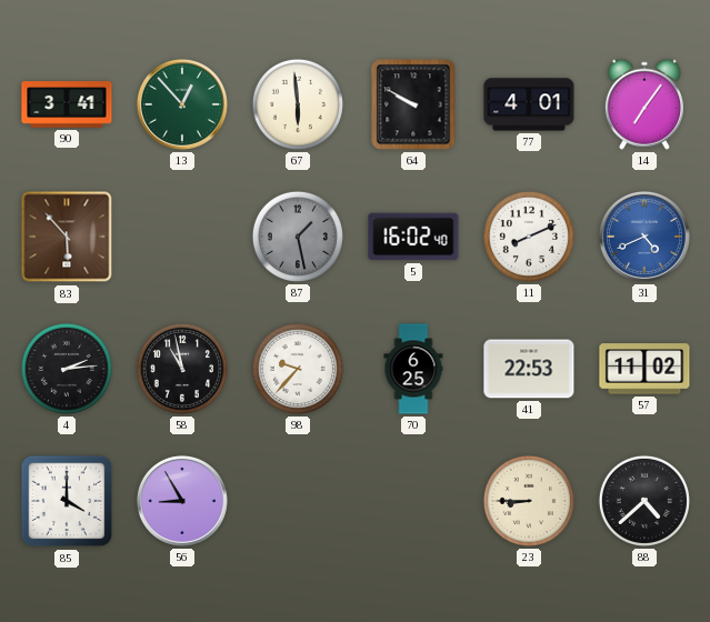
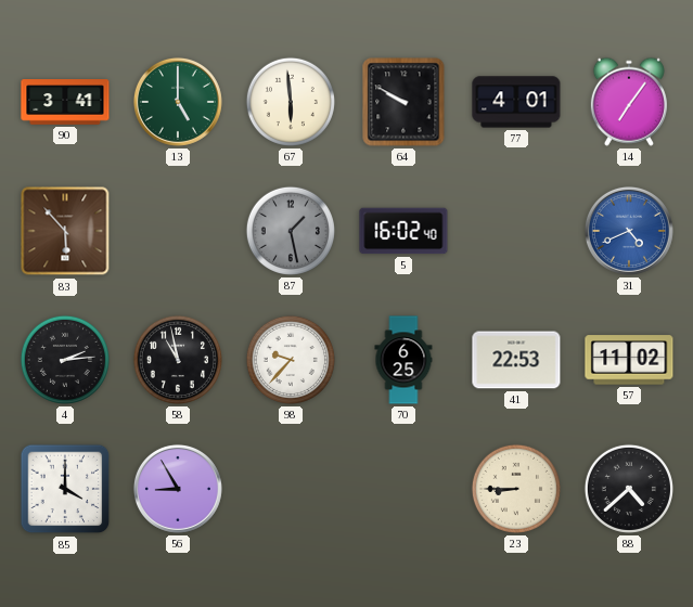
13: 12:53 -> 5:00
11: 8:11 -> none
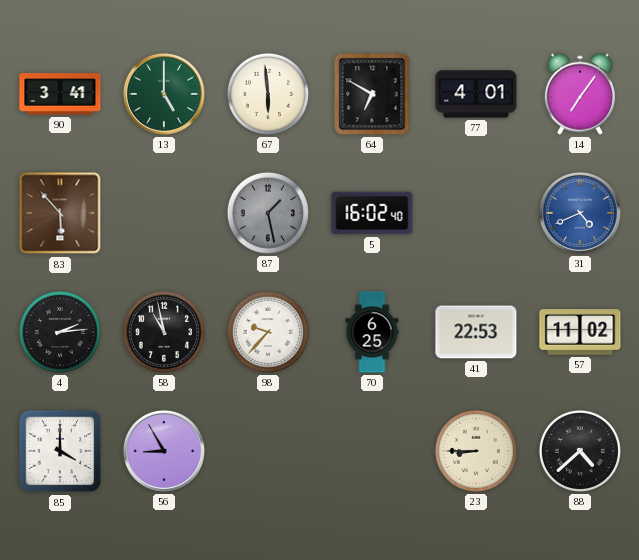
64: 9:50 -> 6:50
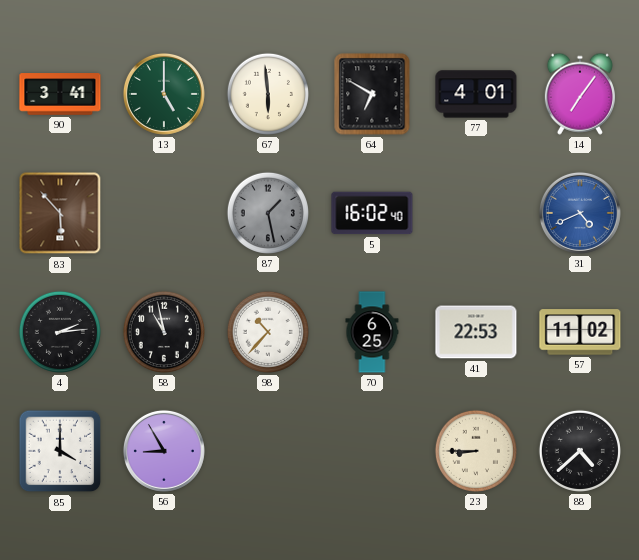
98: 9:37 -> 10:37
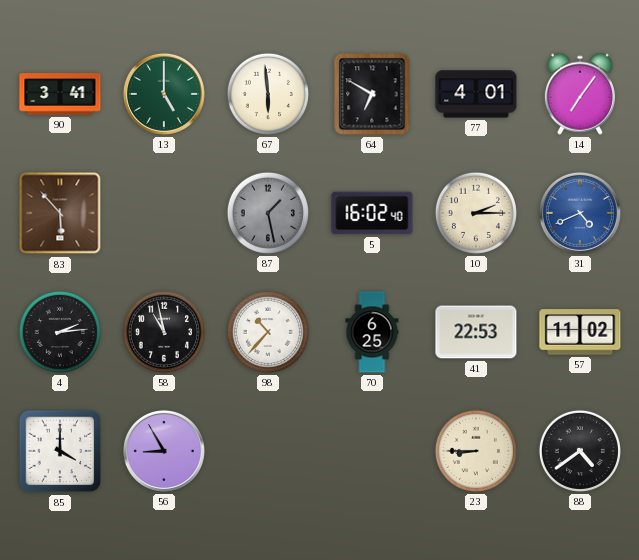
10: none -> 2:15
88: 4:38 -> 4:39
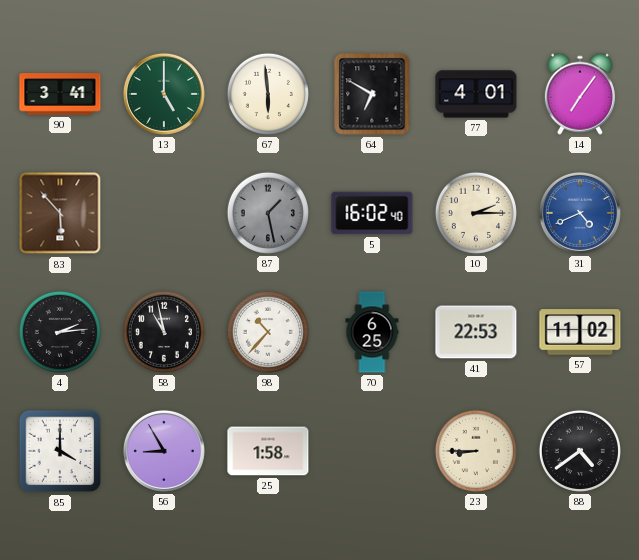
25: none -> 1:58
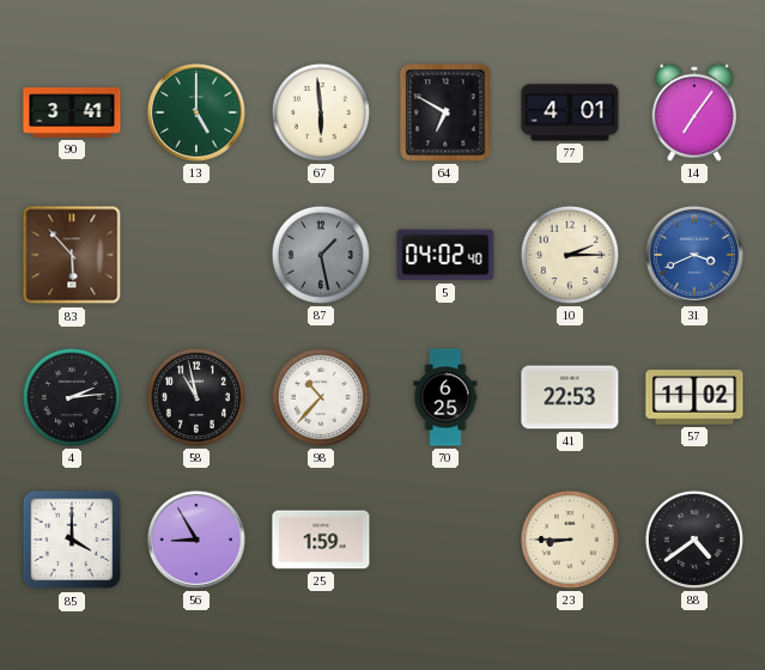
5: 16:02 -> 04:02
31: 4:41 -> 3:41
25: 1:58 -> 1:59
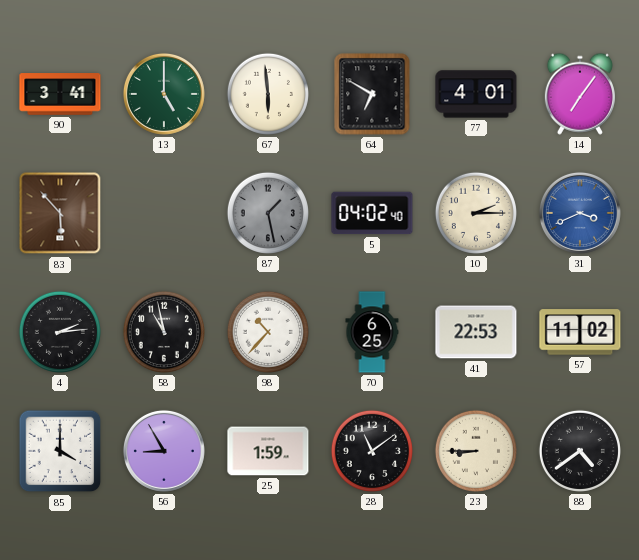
28: none -> 11:09
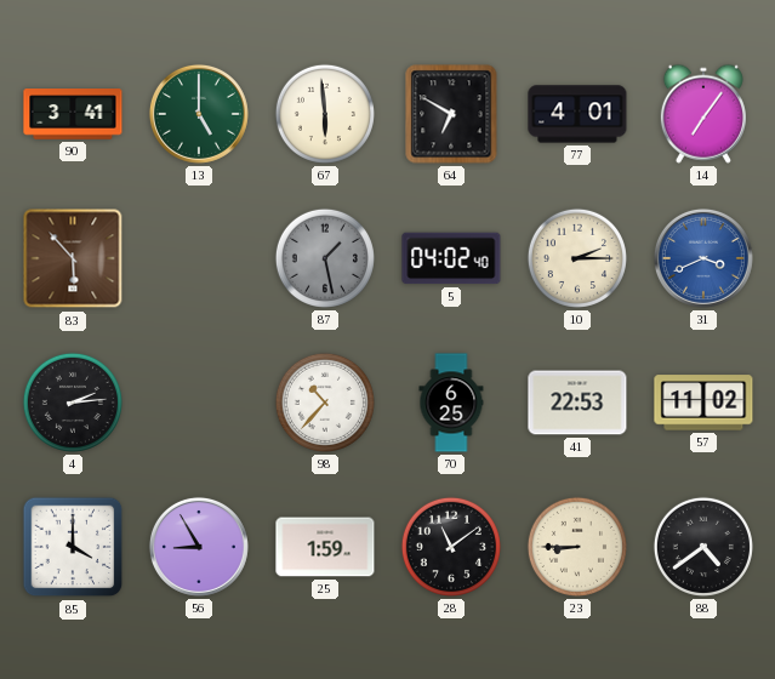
58: 10:58 -> none
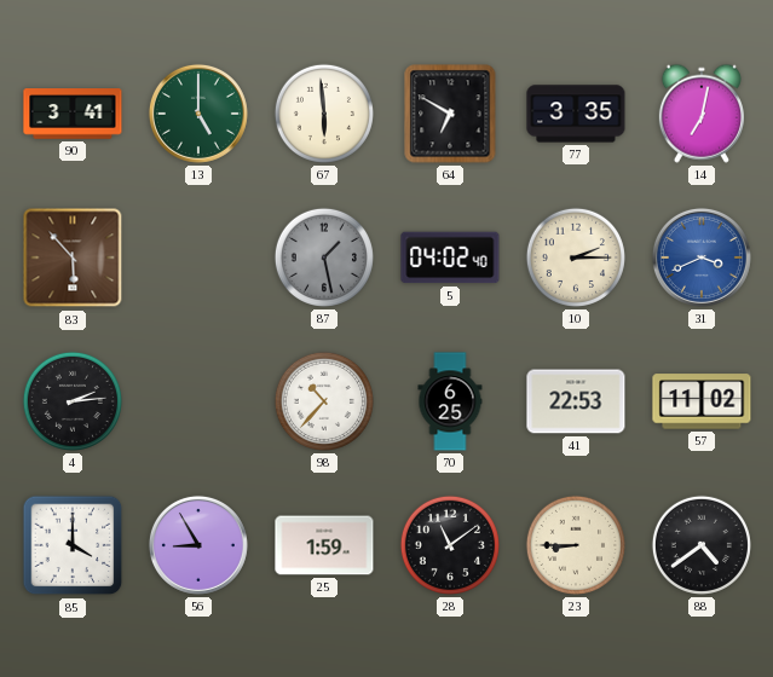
77: 4:01 -> 3:35
14: 7:06 -> 7:02
